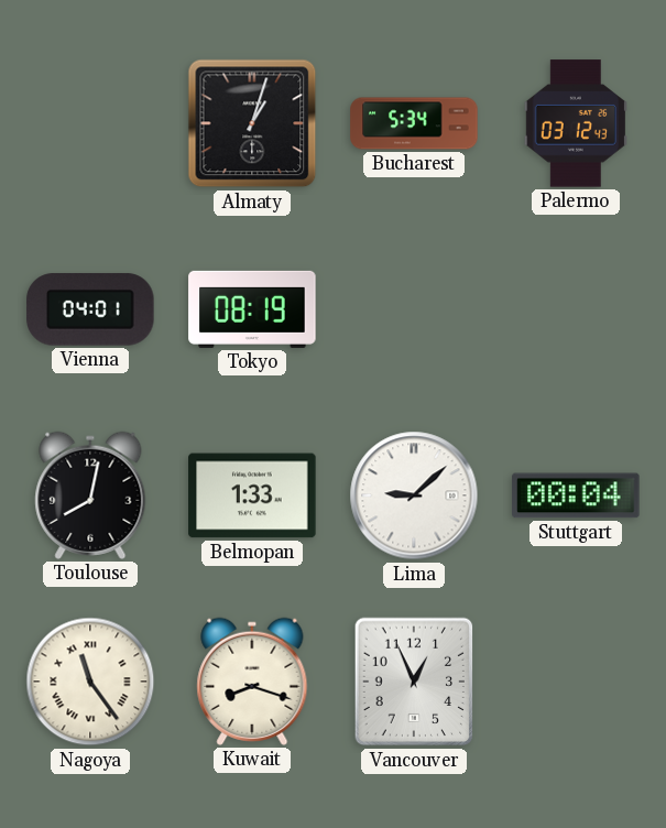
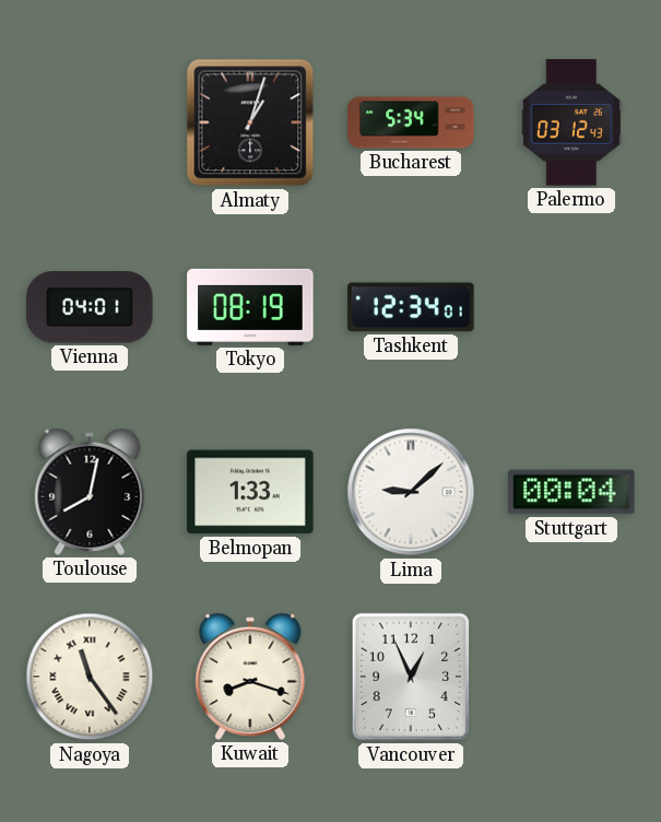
Tashkent: none -> 12:34
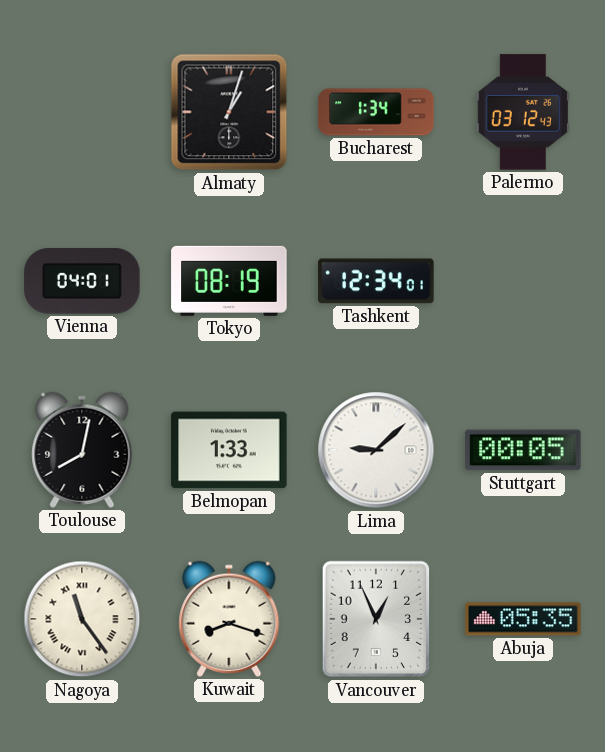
Bucharest: 5:34 -> 1:34
Stuttgart: 00:04 -> 00:05
Abuja: none -> 05:35
